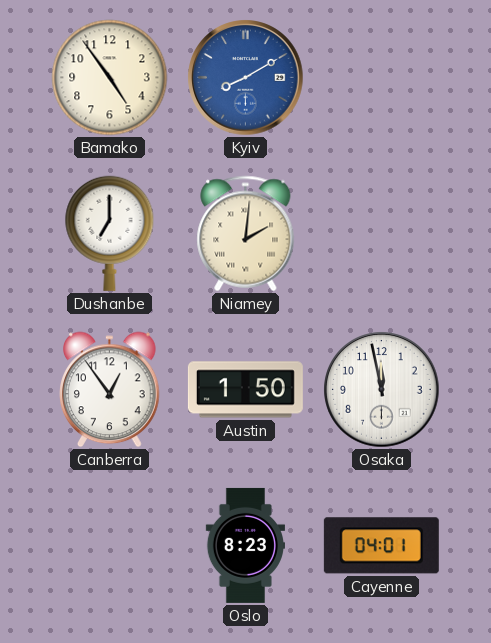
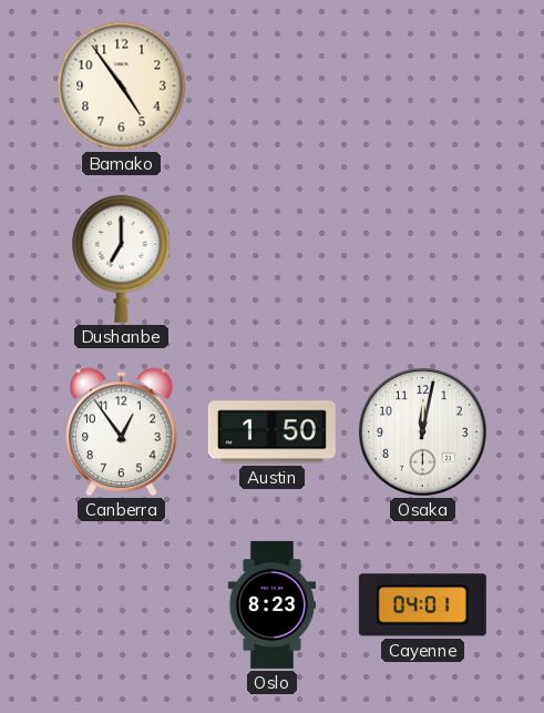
Kyiv: 8:10 -> none
Niamey: 2:01 -> none
Osaka: 11:58 -> 12:02
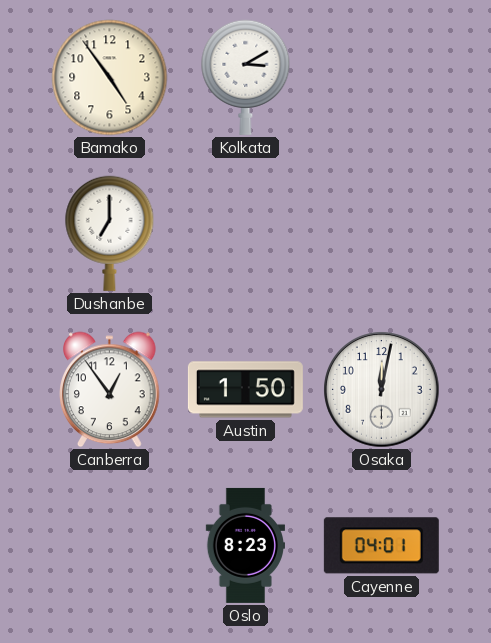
Kolkata: none -> 3:10
